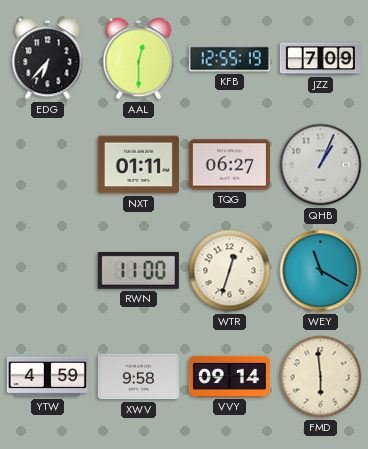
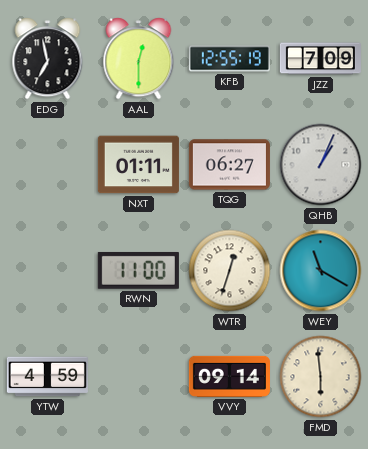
EDG: 6:37 -> 6:58
XWV: 9:58 -> none
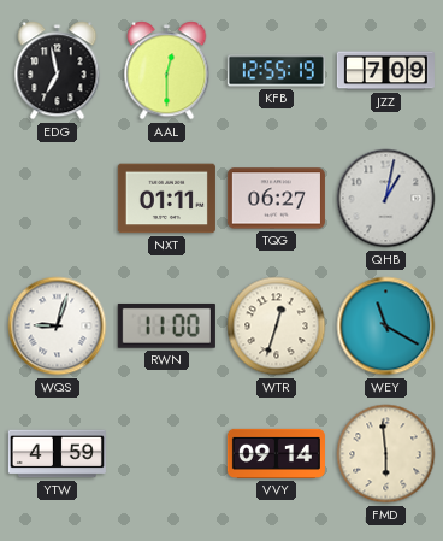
QHB: 1:04 -> 1:02
WQS: none -> 9:03
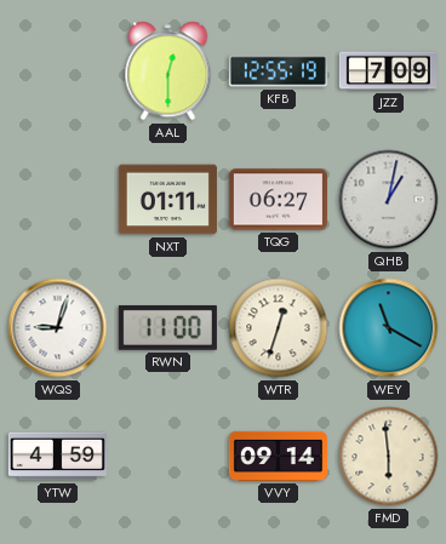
EDG: 6:58 -> none
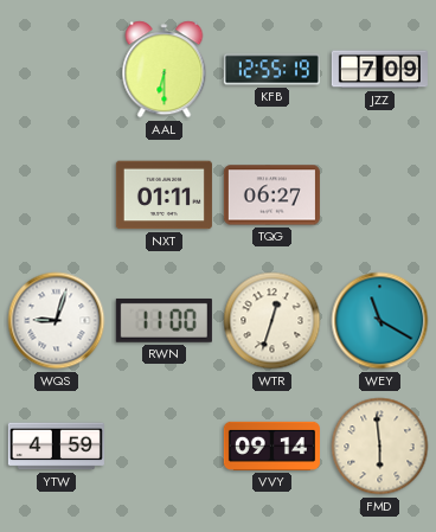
AAL: 12:30 -> 6:30
QHB: 1:02 -> none
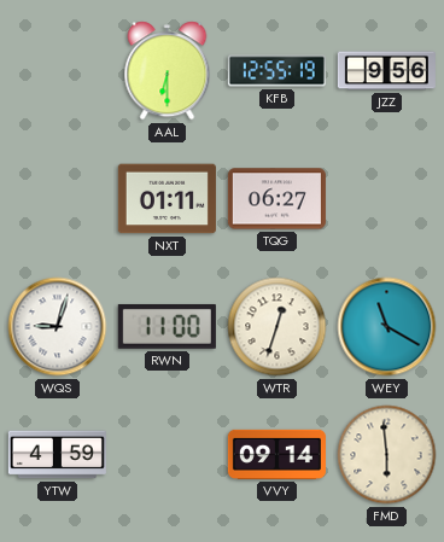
JZZ: 7:09 -> 9:56
